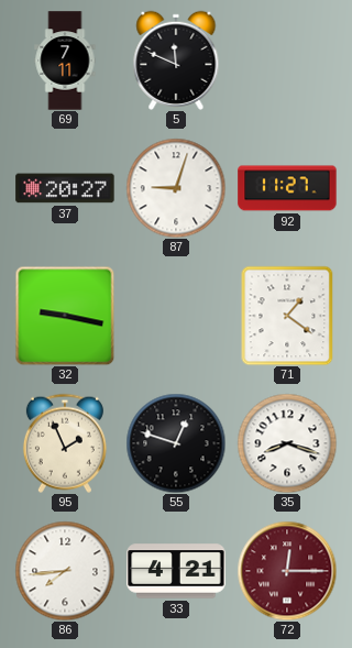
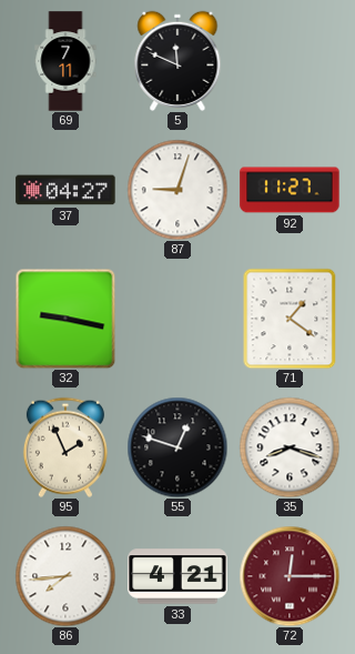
37: 20:27 -> 04:27
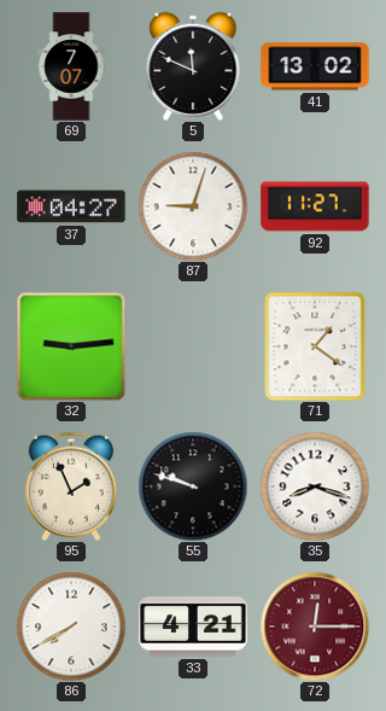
69: 7:11 -> 7:07
41: none -> 13:02
32: 9:17 -> 9:14
55: 12:48 -> 9:48
86: 7:44 -> 7:40
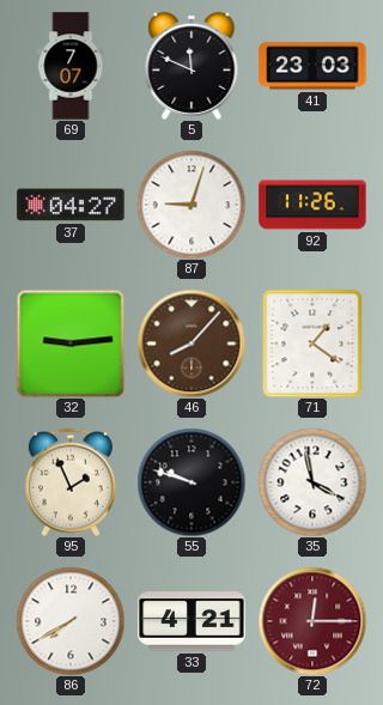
41: 13:02 -> 23:03
92: 11:27 -> 11:26
46: none -> 8:07
35: 8:18 -> 3:58
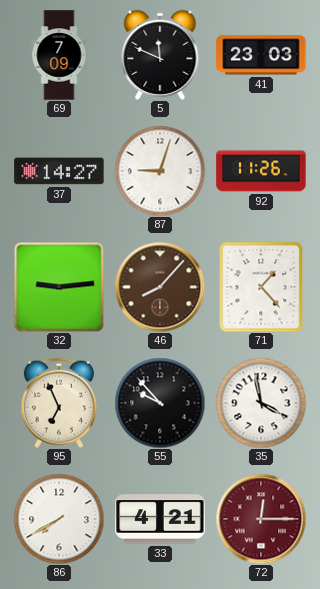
69: 7:07 -> 7:09
37: 04:27 -> 14:27
71: 1:21 -> 1:23
95: 1:56 -> 6:56
55: 9:48 -> 9:53
